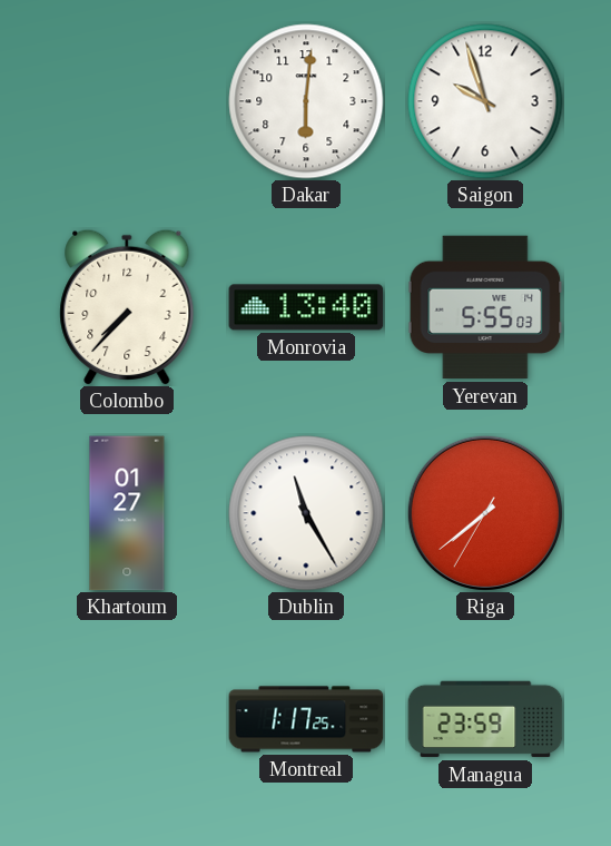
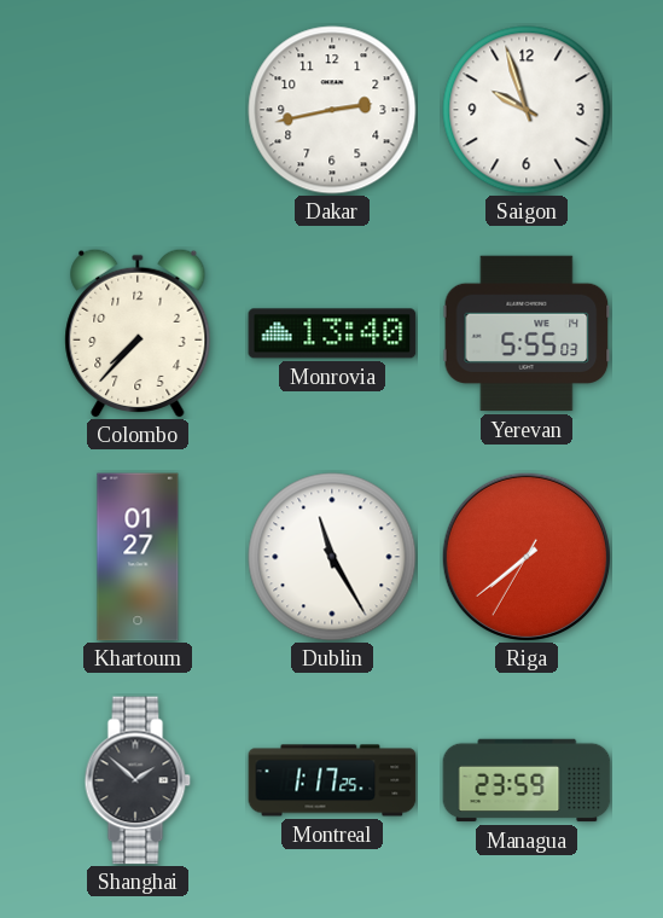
Dakar: 6:01 -> 2:43
Shanghai: none -> 1:52
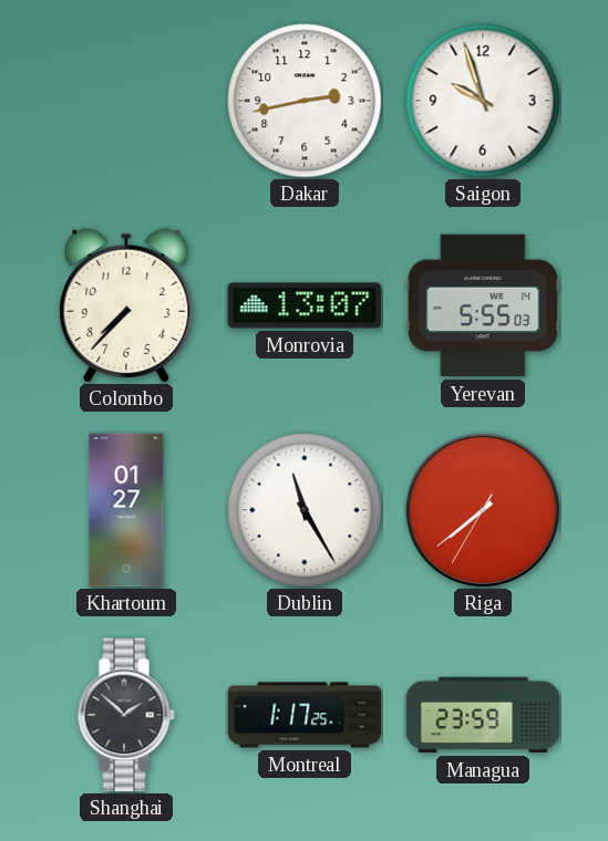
Monrovia: 13:40 -> 13:07
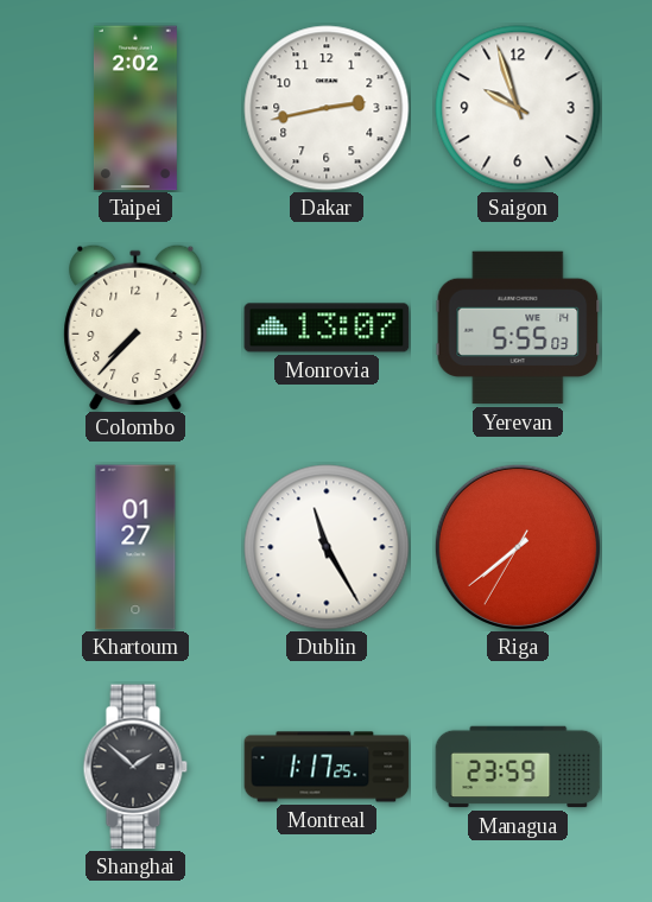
Taipei: none -> 2:02
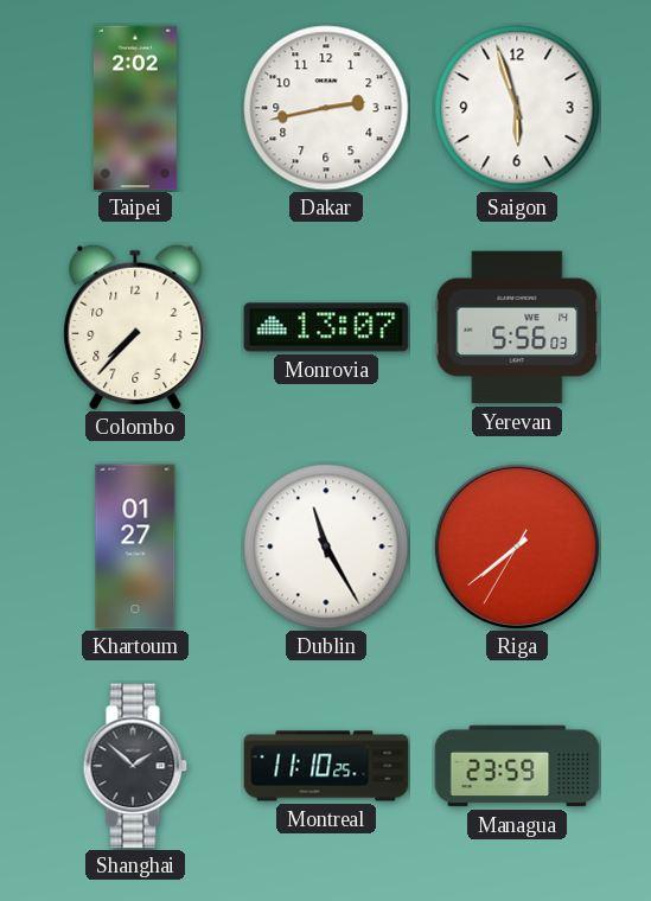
Saigon: 9:57 -> 5:57
Yerevan: 5:55 -> 5:56
Montreal: 1:17 -> 11:10
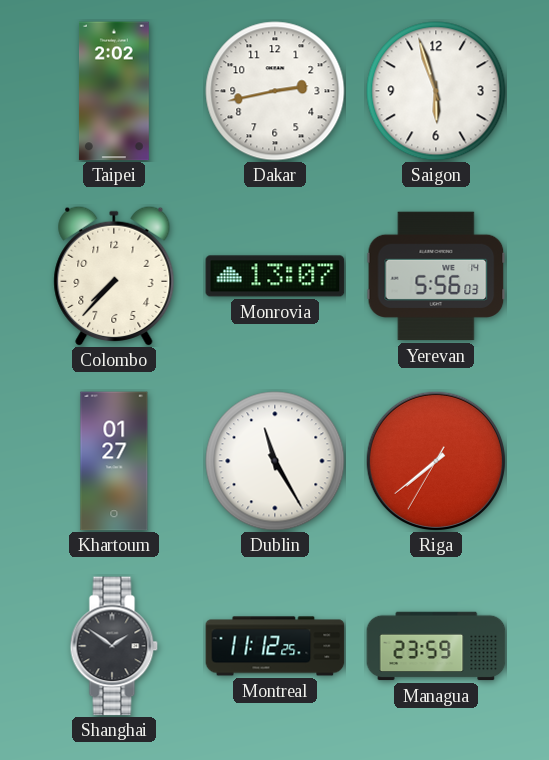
Shanghai: 1:52 -> 1:51
Montreal: 11:10 -> 11:12
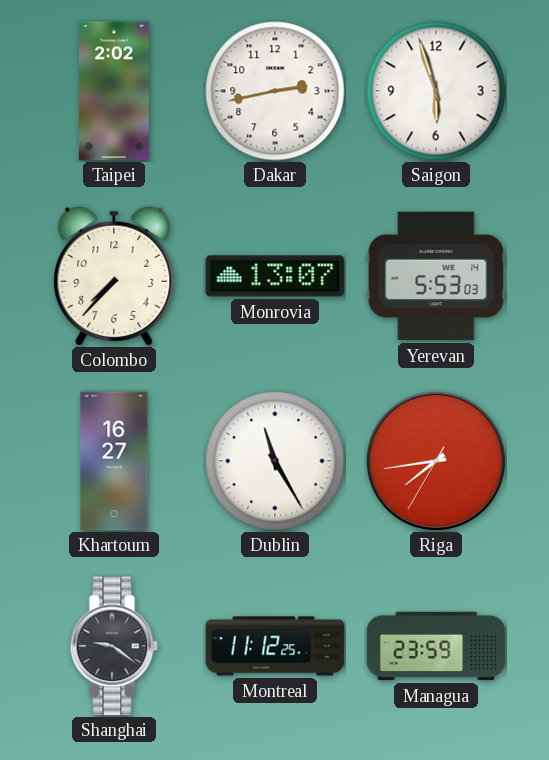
Yerevan: 5:56 -> 5:53
Khartoum: 01:27 -> 16:27
Riga: 7:38 -> 7:43
Shanghai: 1:51 -> 9:21
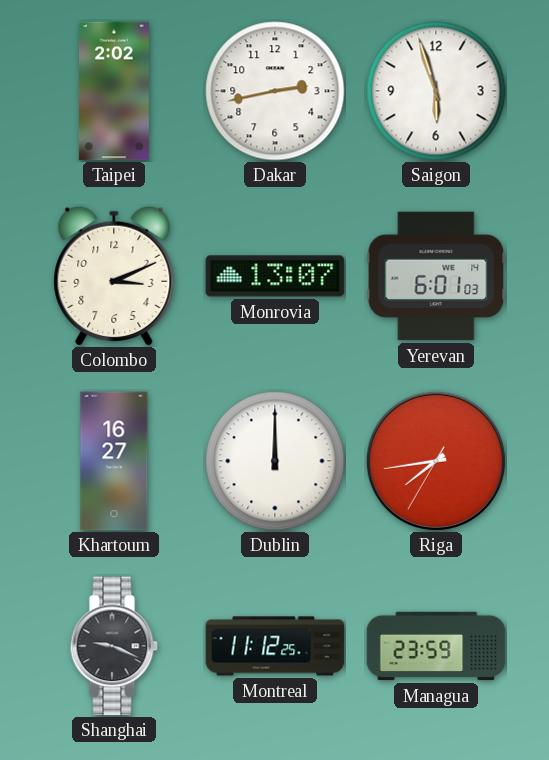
Colombo: 7:37 -> 3:11
Yerevan: 5:53 -> 6:01
Dublin: 11:25 -> 12:00
Shanghai: 9:21 -> 9:19
